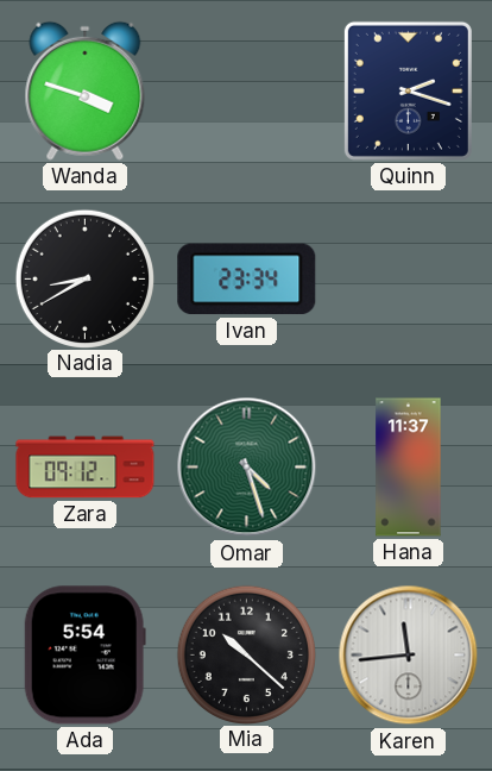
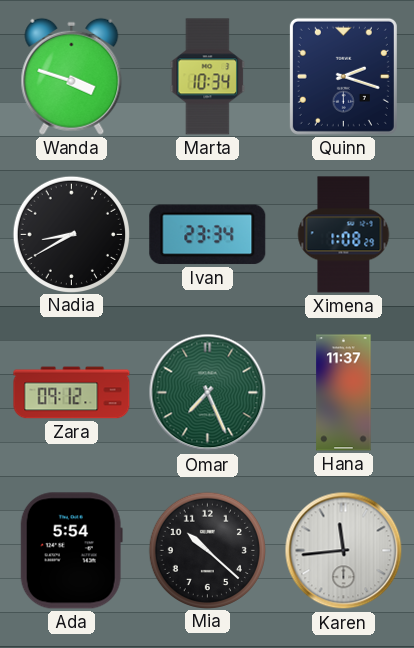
Marta: none -> 10:34
Ximena: none -> 1:08
Omar: 4:27 -> 7:26
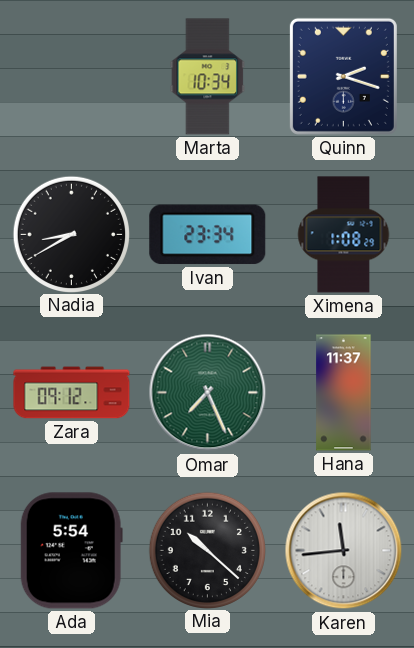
Wanda: 3:48 -> none
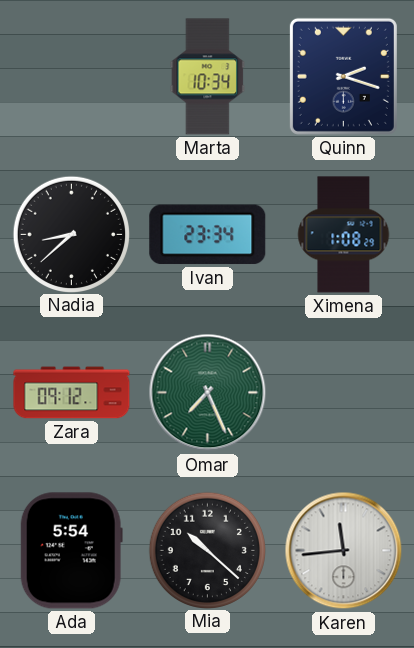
Nadia: 8:40 -> 8:38
Hana: 11:37 -> none
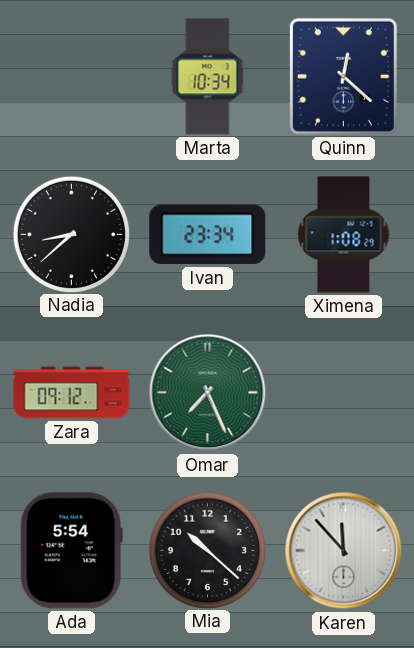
Quinn: 2:18 -> 12:22
Karen: 11:44 -> 11:53
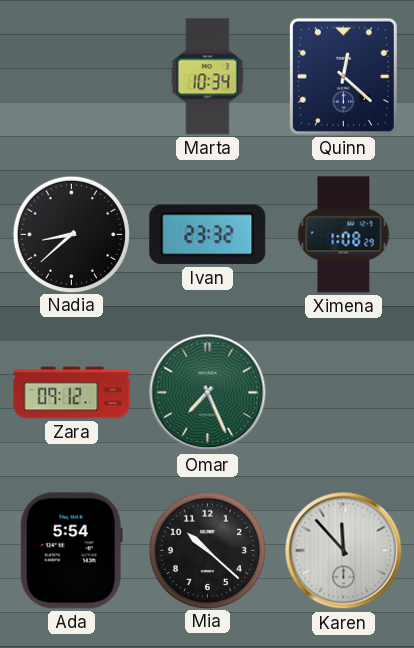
Ivan: 23:34 -> 23:32
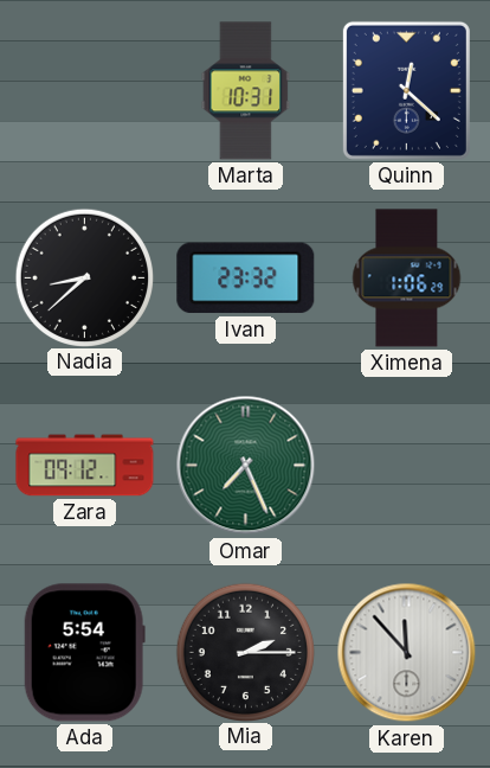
Marta: 10:34 -> 10:31
Ximena: 1:08 -> 1:06
Mia: 10:22 -> 2:15
